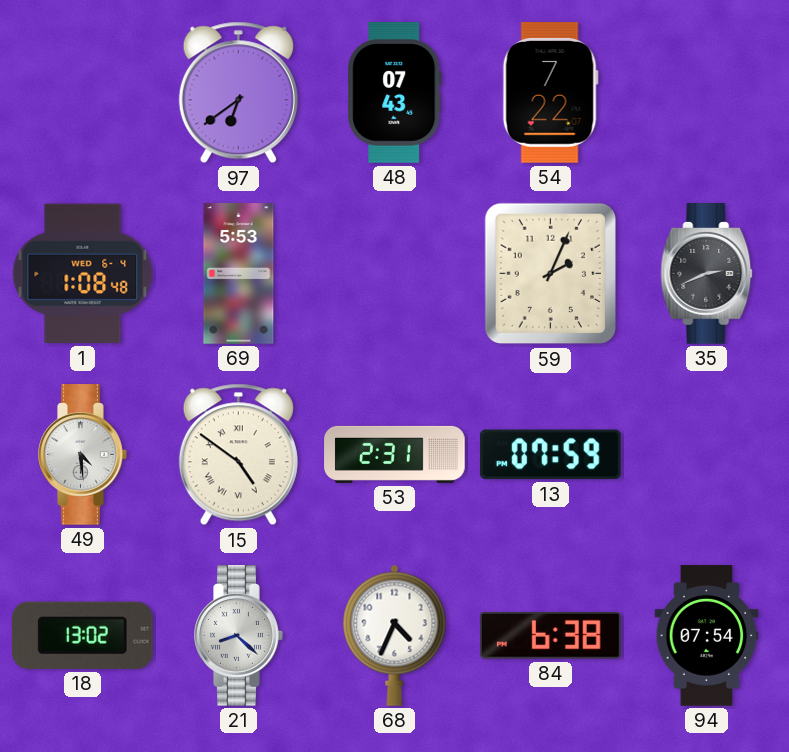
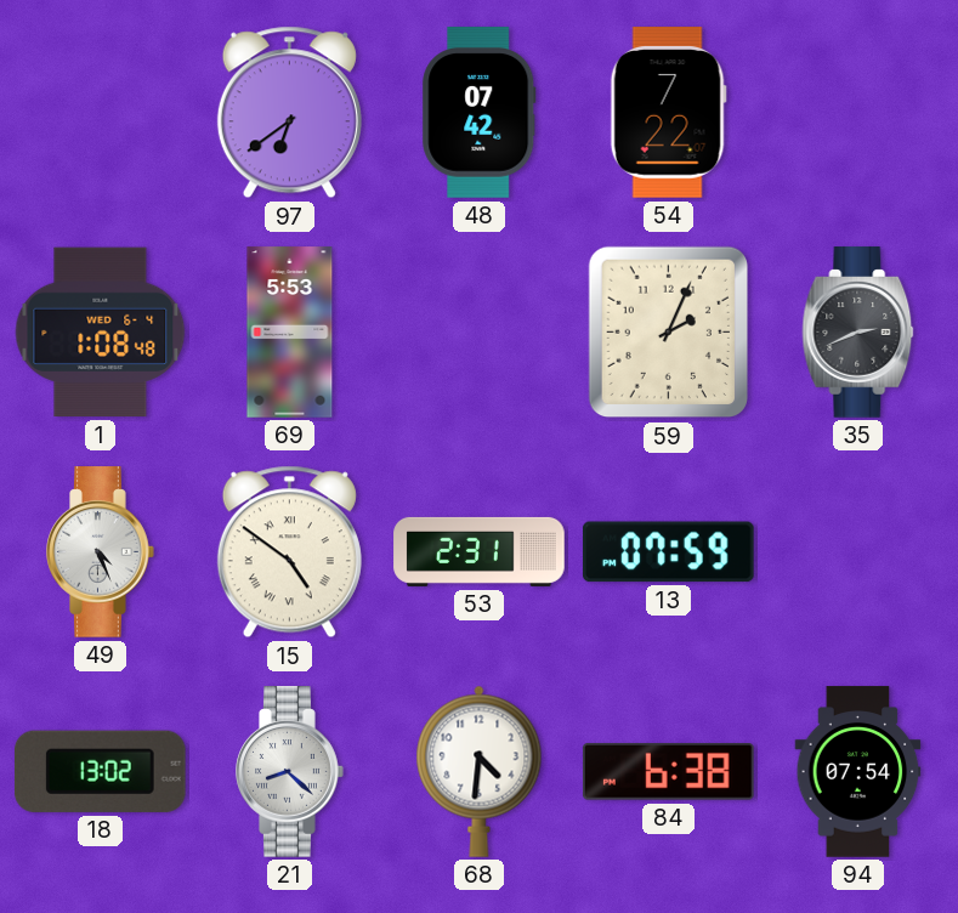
48: 07:43 -> 07:42
49: 4:29 -> 4:26
68: 4:34 -> 4:31
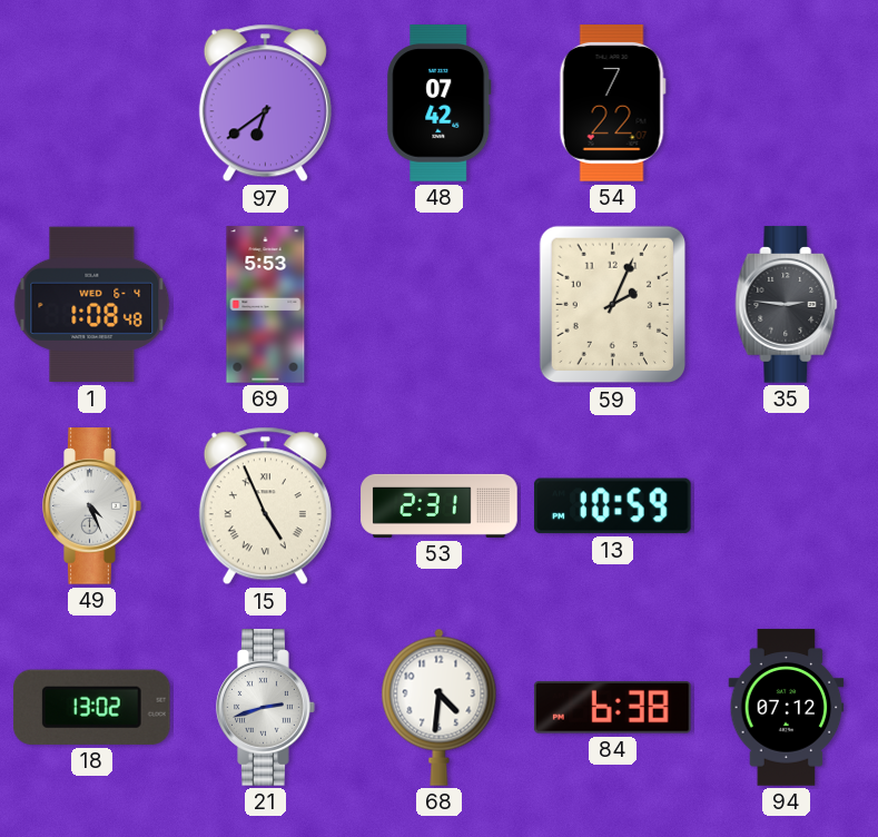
35: 2:41 -> 2:46
15: 4:51 -> 4:56
13: 07:59 -> 10:59
21: 8:22 -> 2:42
94: 07:54 -> 07:12
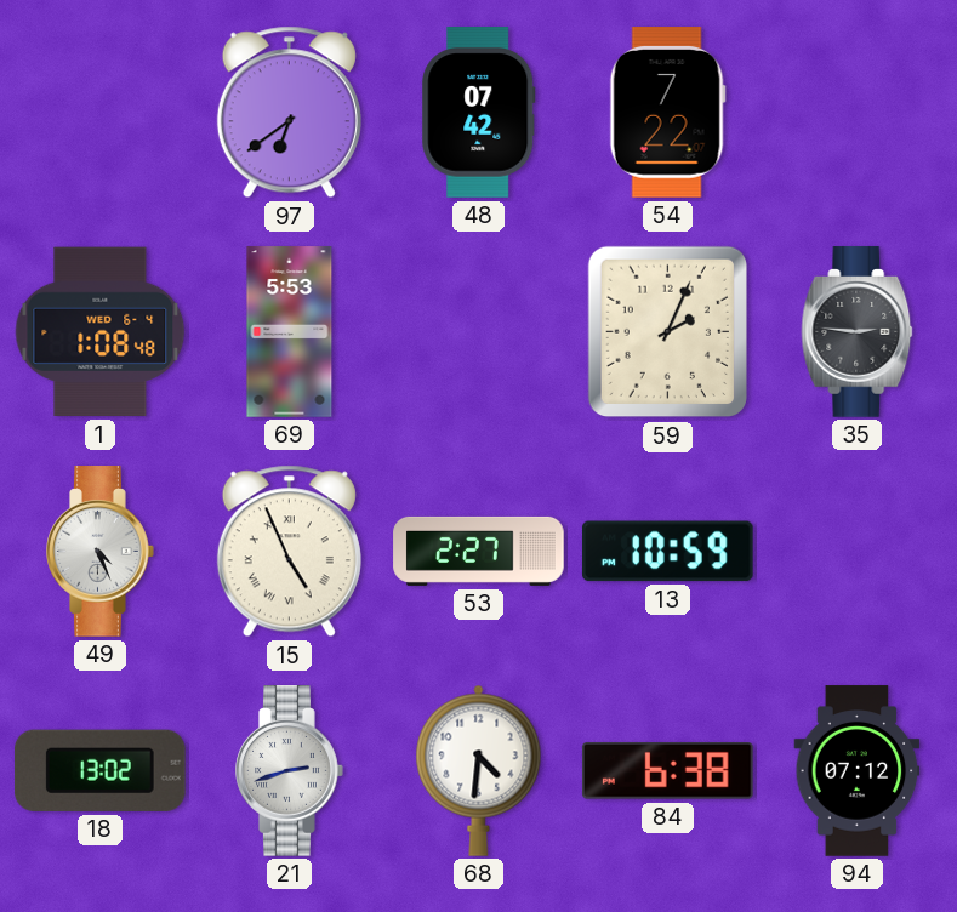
53: 2:31 -> 2:27
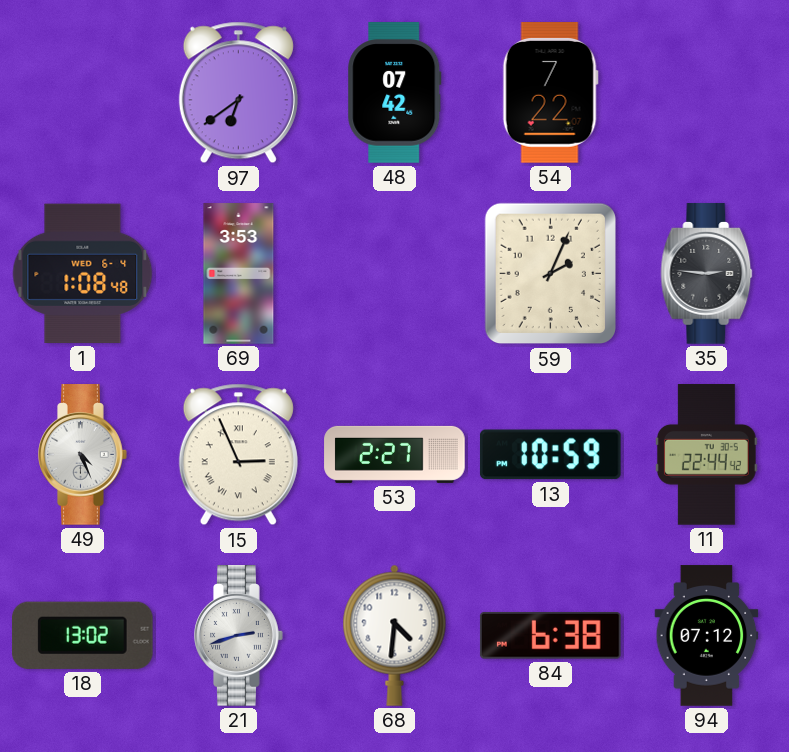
69: 5:53 -> 3:53
15: 4:56 -> 2:56
11: none -> 22:44
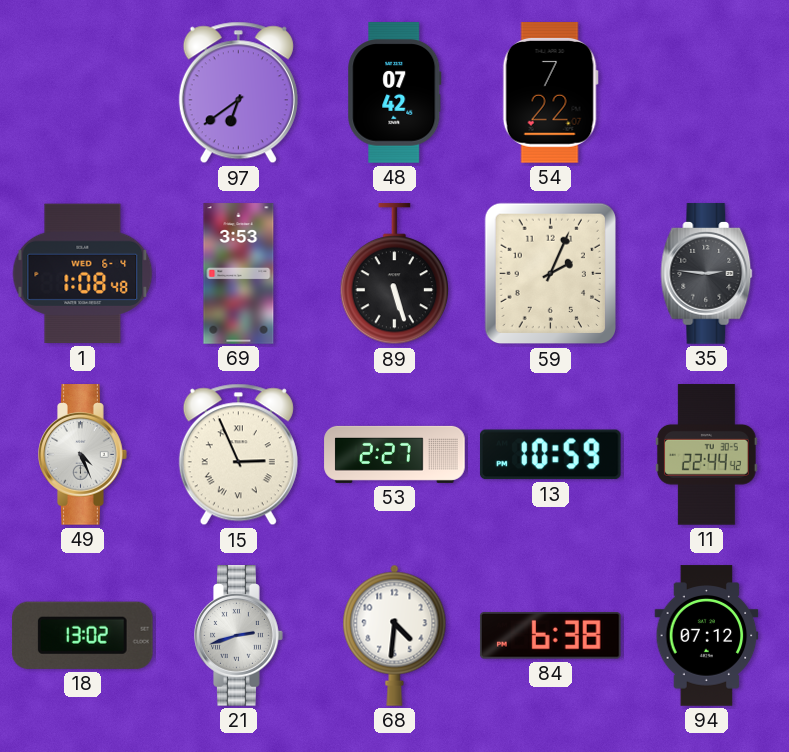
89: none -> 5:27
